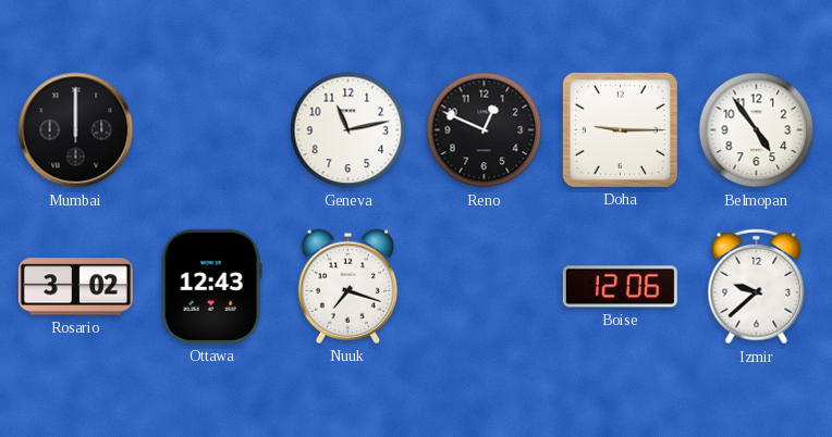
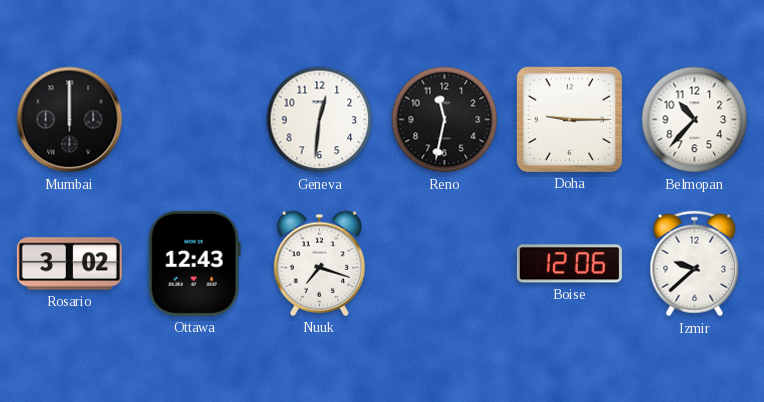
Geneva: 11:13 -> 12:31
Reno: 12:49 -> 11:32
Belmopan: 4:54 -> 10:37
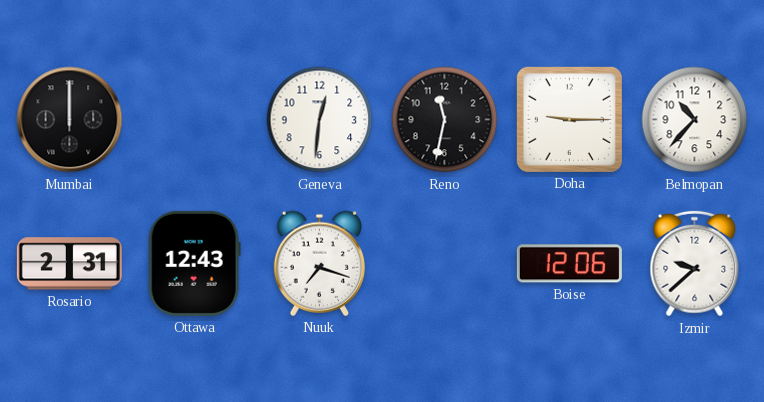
Rosario: 3:02 -> 2:31
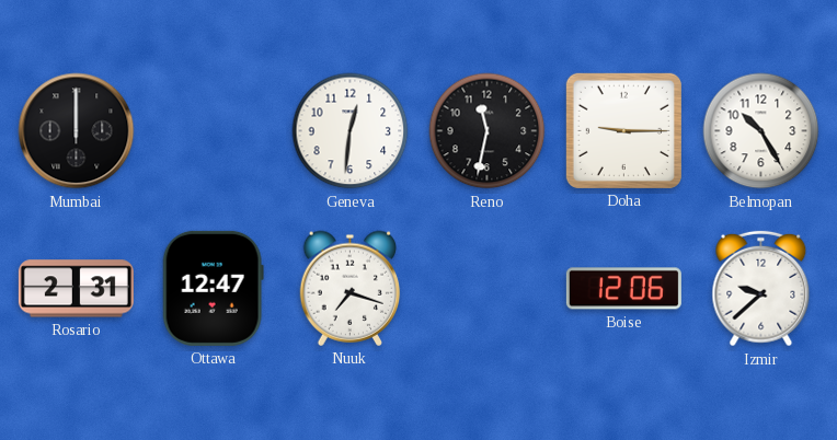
Belmopan: 10:37 -> 10:25
Ottawa: 12:43 -> 12:47
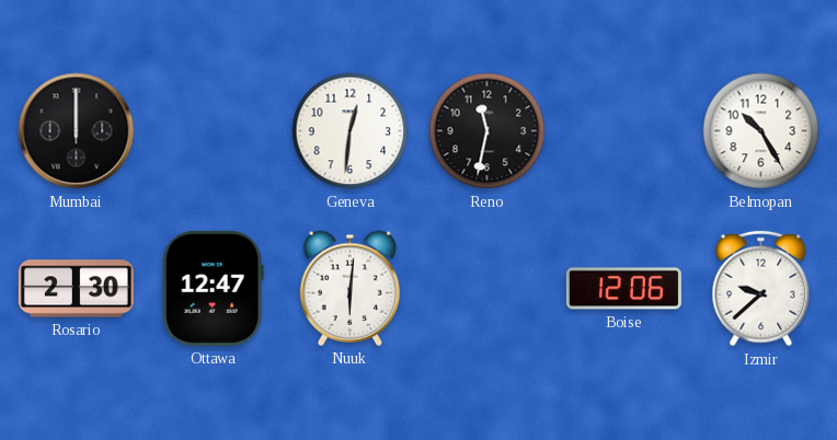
Doha: 9:15 -> none
Rosario: 2:31 -> 2:30
Nuuk: 7:18 -> 6:01
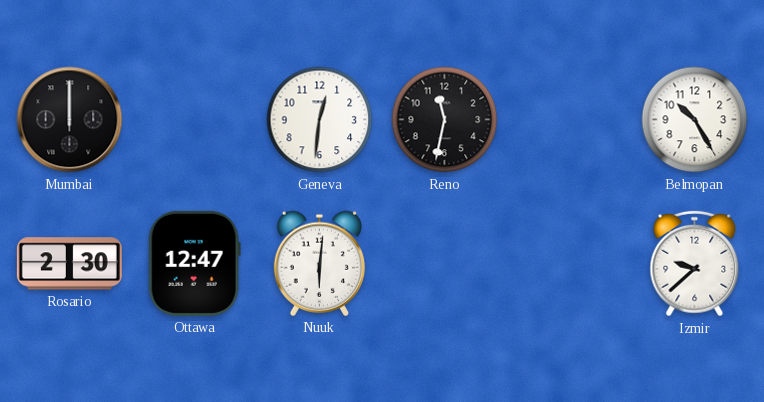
Boise: 12:06 -> none
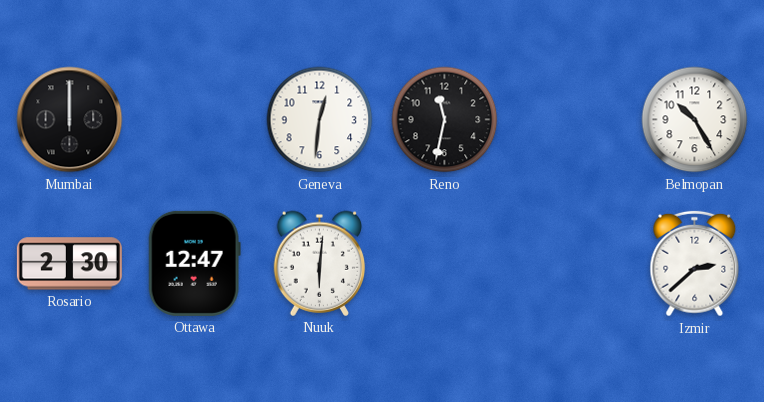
Izmir: 9:38 -> 2:38
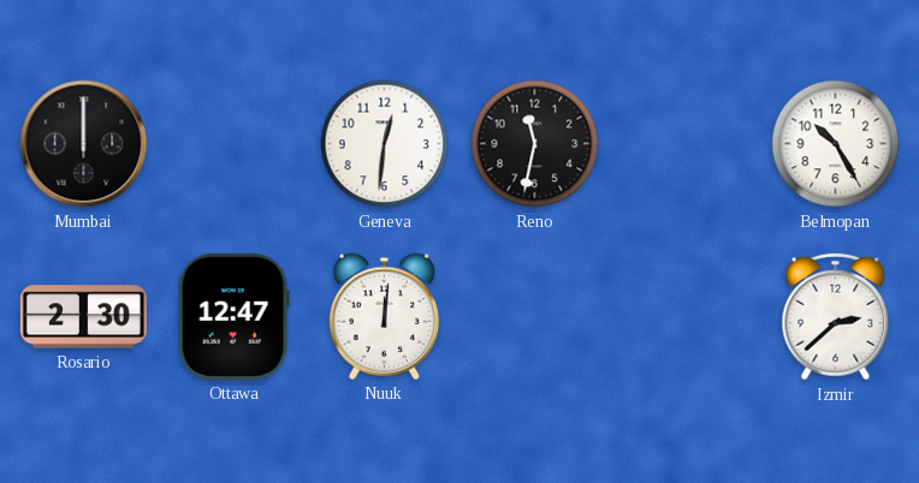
Nuuk: 6:01 -> 12:01
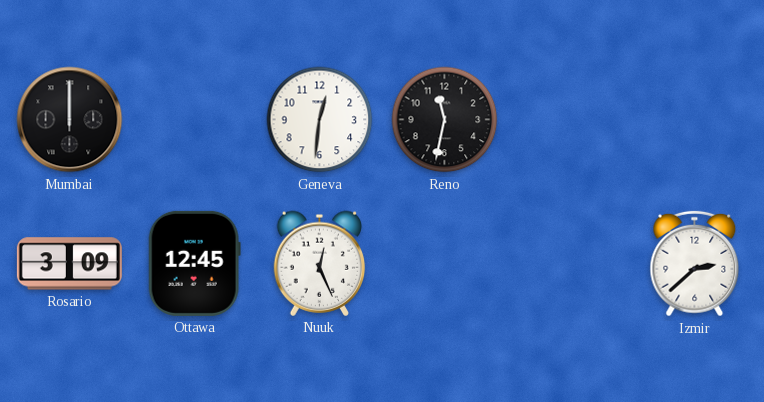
Belmopan: 10:25 -> none
Rosario: 2:30 -> 3:09
Ottawa: 12:47 -> 12:45
Nuuk: 12:01 -> 12:26
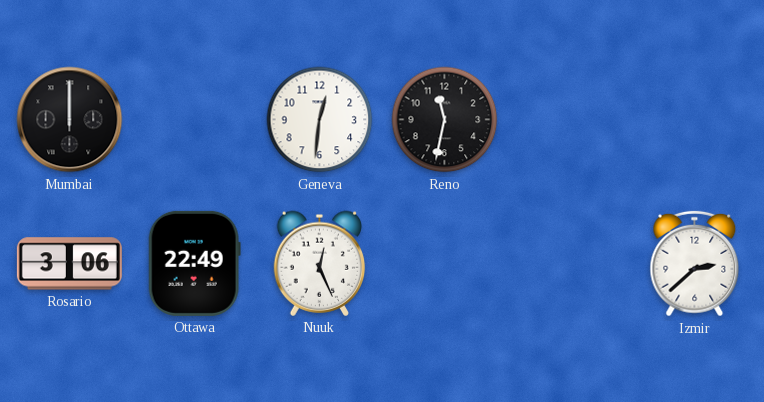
Rosario: 3:09 -> 3:06
Ottawa: 12:45 -> 22:49
